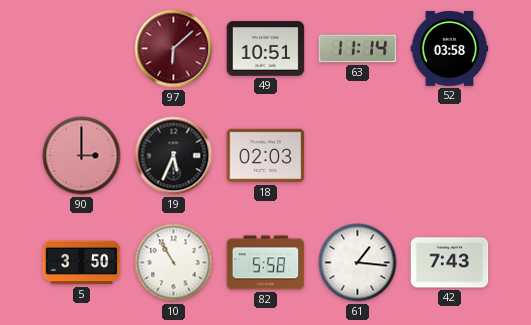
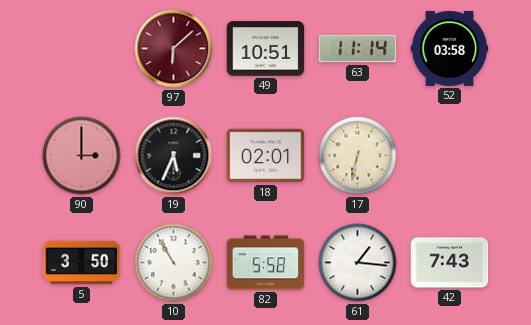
18: 02:03 -> 02:01
17: none -> 6:32
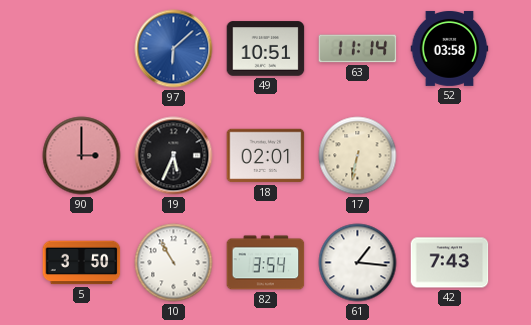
97 dial: burgundy -> blue
82: 5:58 -> 3:54
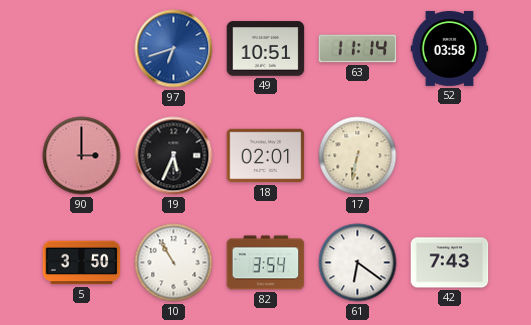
97: 6:08 -> 6:42
61: 1:16 -> 6:21
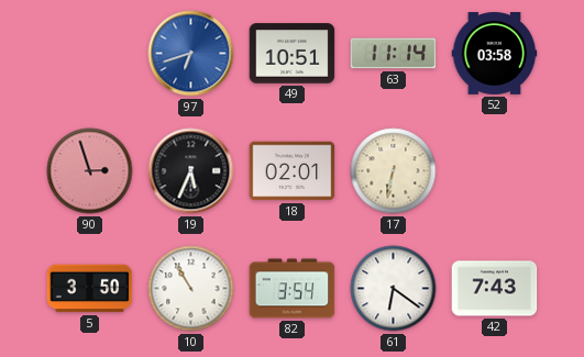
90: 3:00 -> 2:57
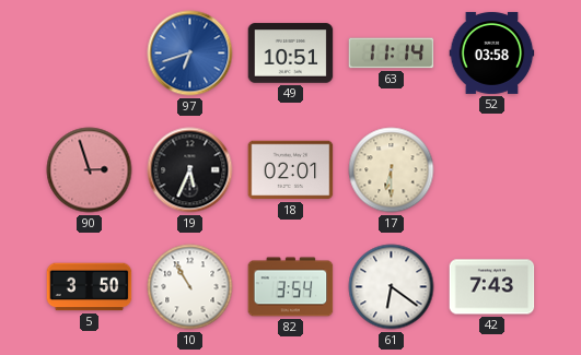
17: 6:32 -> 6:30
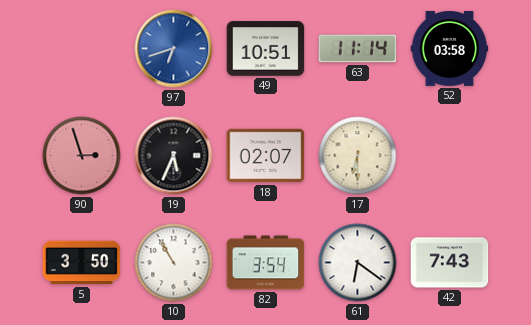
18: 02:01 -> 02:07
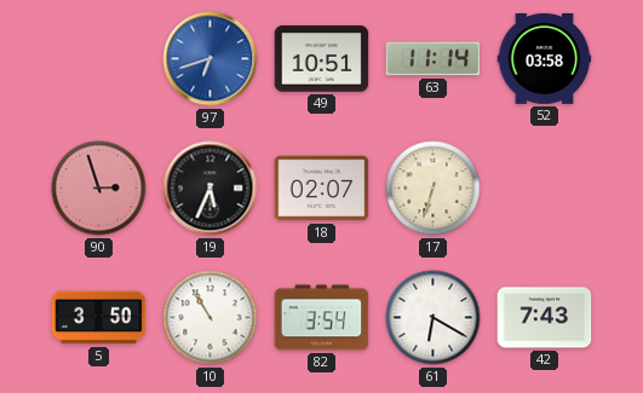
17: 6:30 -> 6:33
61: 6:21 -> 6:20
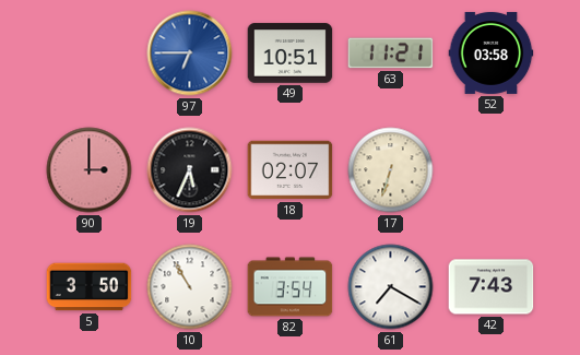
97: 6:42 -> 6:45
63: 11:14 -> 11:21
90: 2:57 -> 3:00
61: 6:20 -> 7:20
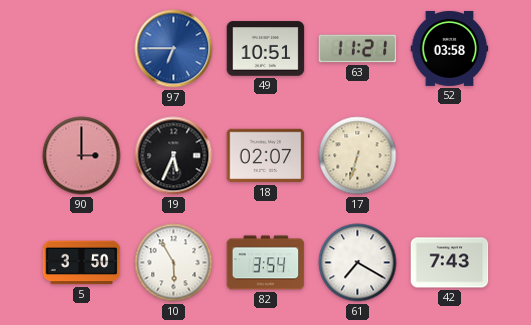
10: 10:55 -> 5:55
